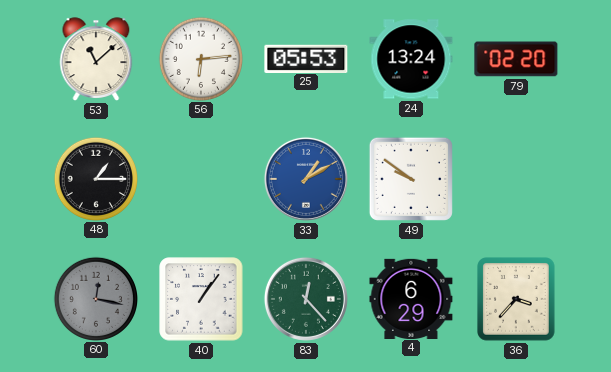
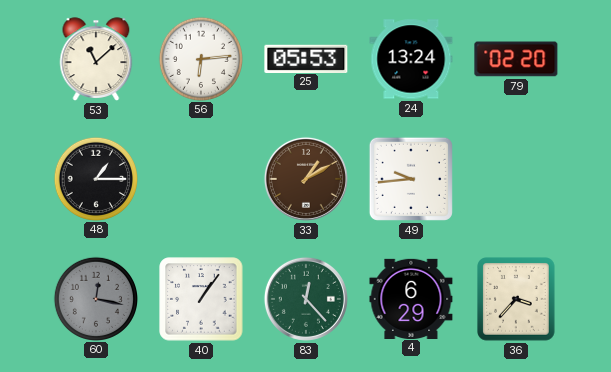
33 dial: blue -> brown
49: 9:51 -> 9:44
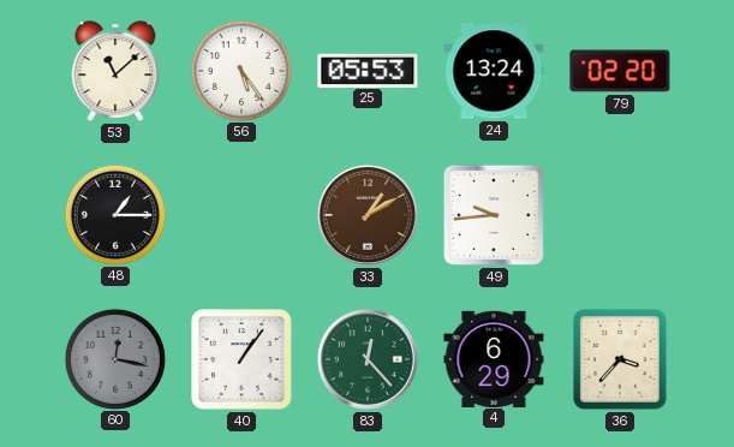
56: 6:14 -> 5:24
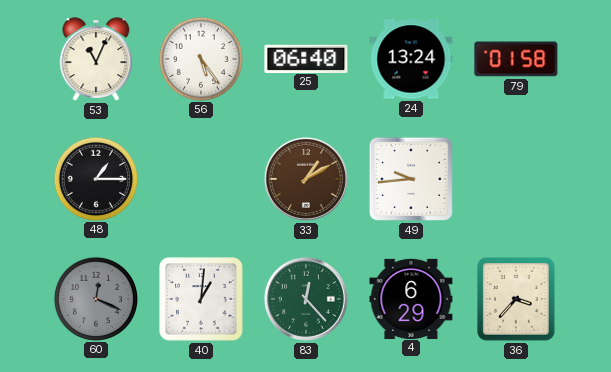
53: 11:08 -> 11:04
25: 05:53 -> 06:40
79: 02:20 -> 01:58
60: 12:17 -> 12:19
40: 1:06 -> 1:01
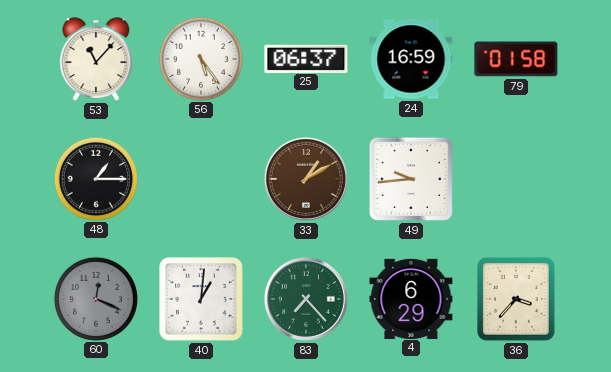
53: 11:04 -> 11:07
25: 06:40 -> 06:37
24: 13:24 -> 16:59
83: 12:23 -> 7:23
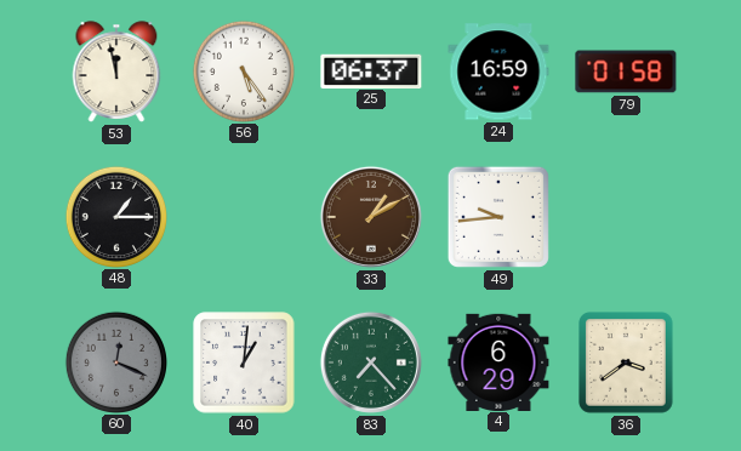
53: 11:07 -> 11:58
36: 3:37 -> 3:39
